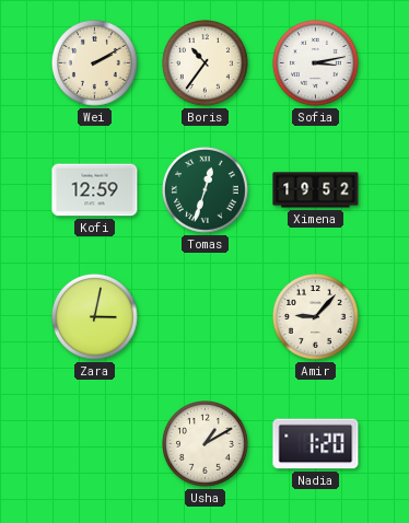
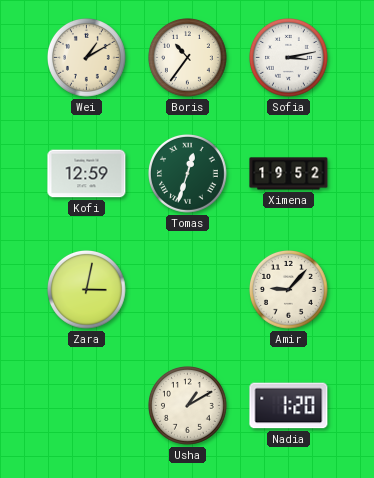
Wei: 2:10 -> 1:10
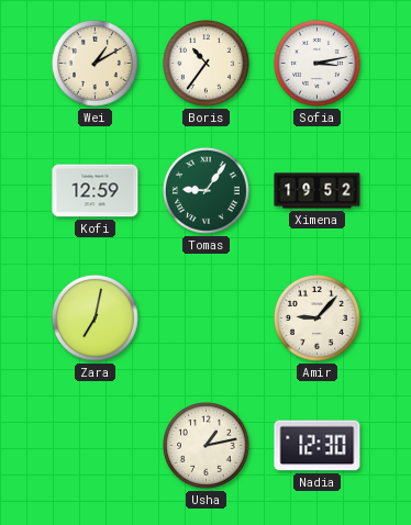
Tomas: 12:33 -> 9:06
Zara: 3:02 -> 7:02
Usha: 1:10 -> 1:13
Nadia: 1:20 -> 12:30
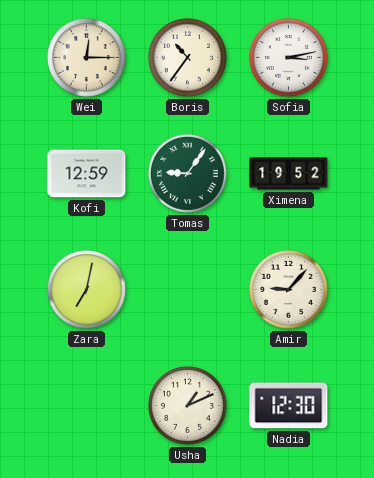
Wei: 1:10 -> 12:15
Usha: 1:13 -> 1:11
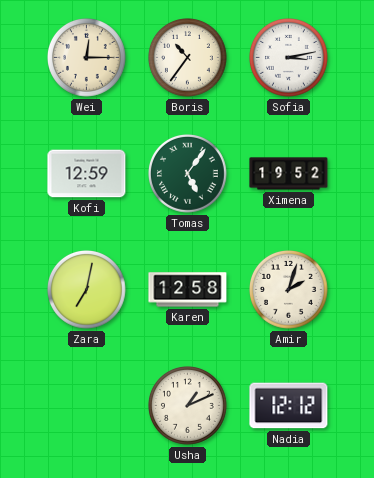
Tomas: 9:06 -> 5:06
Karen: none -> 12:58
Amir: 9:07 -> 2:03
Nadia: 12:30 -> 12:12
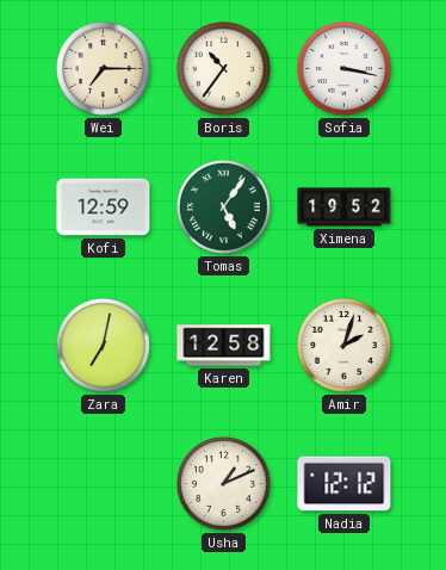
Wei: 12:15 -> 7:15
Sofia: 3:13 -> 3:17
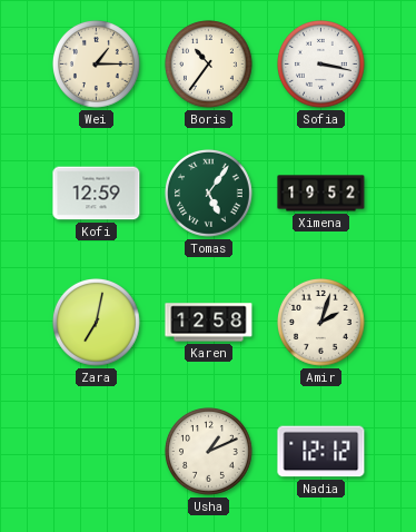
Wei: 7:15 -> 1:15
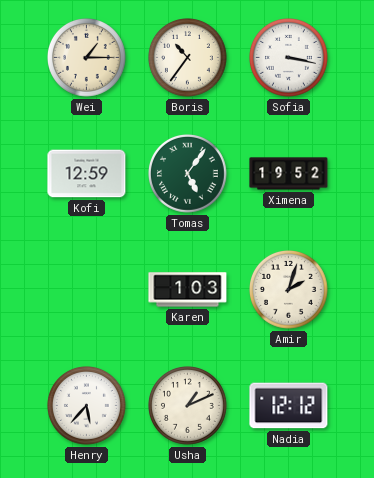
Zara: 7:02 -> none
Karen: 12:58 -> 1:03
Henry: none -> 5:37
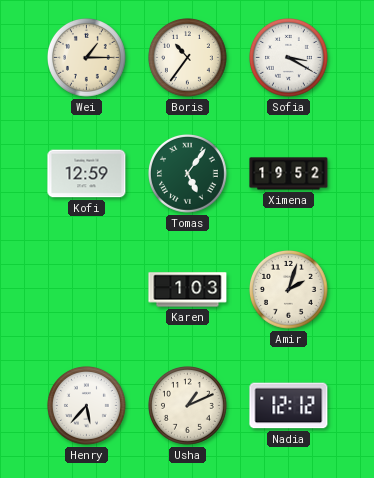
Sofia: 3:17 -> 3:20
